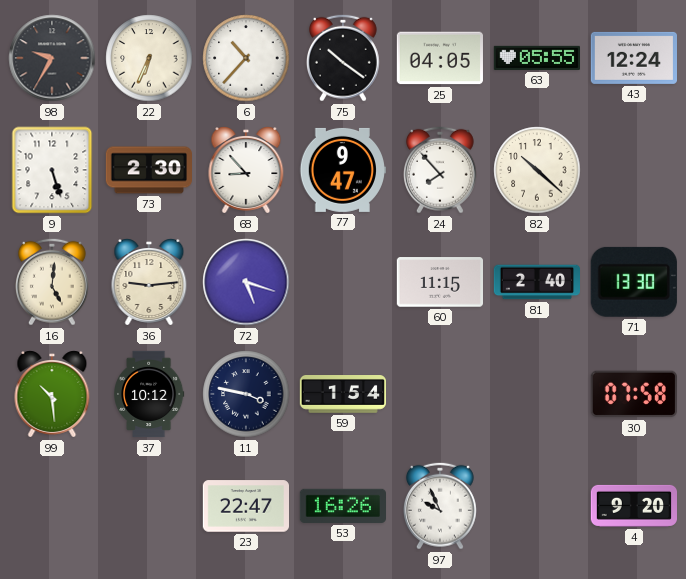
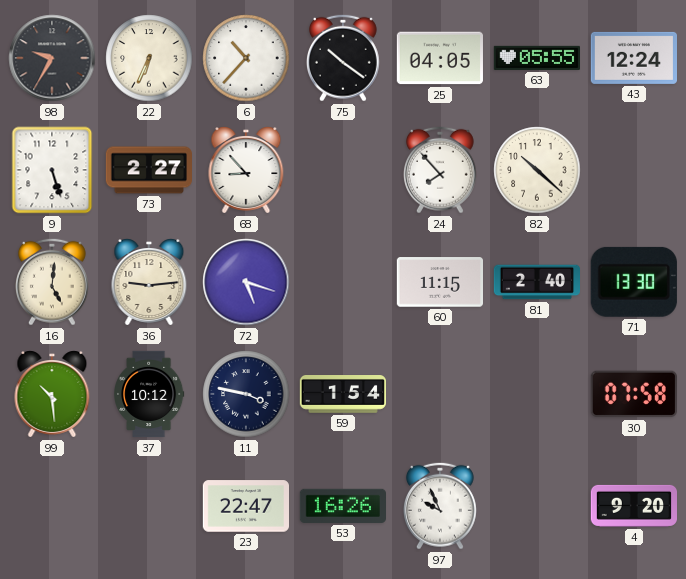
73: 2:30 -> 2:27
77: 9:47 -> none
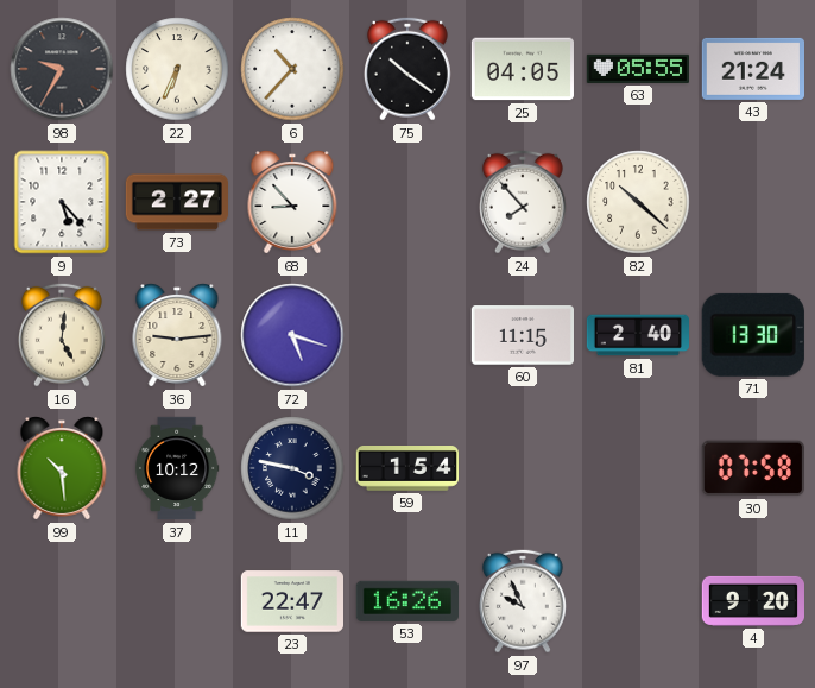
43: 12:24 -> 21:24
9: 5:27 -> 5:23
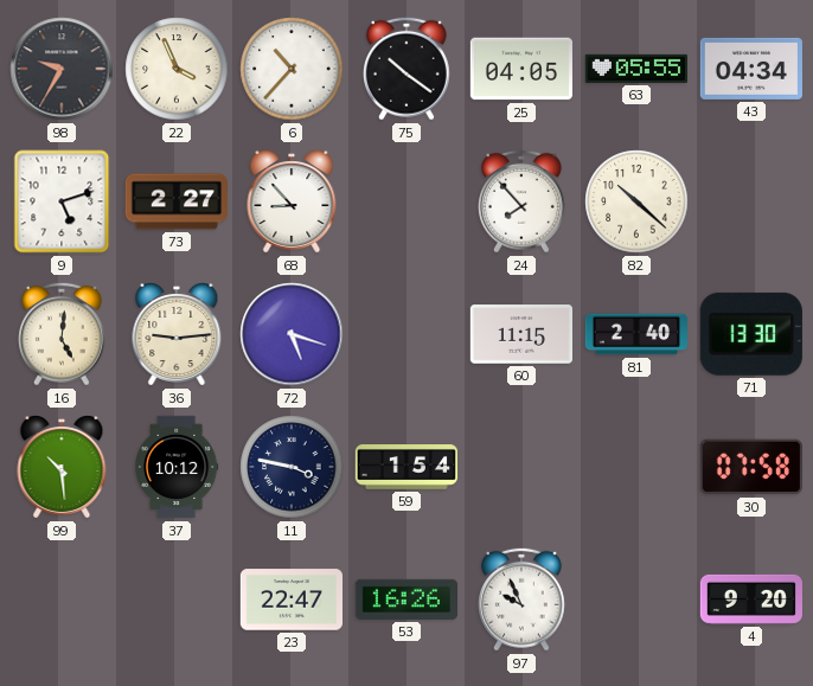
22: 6:34 -> 3:56
43: 21:24 -> 04:34
9: 5:23 -> 5:12
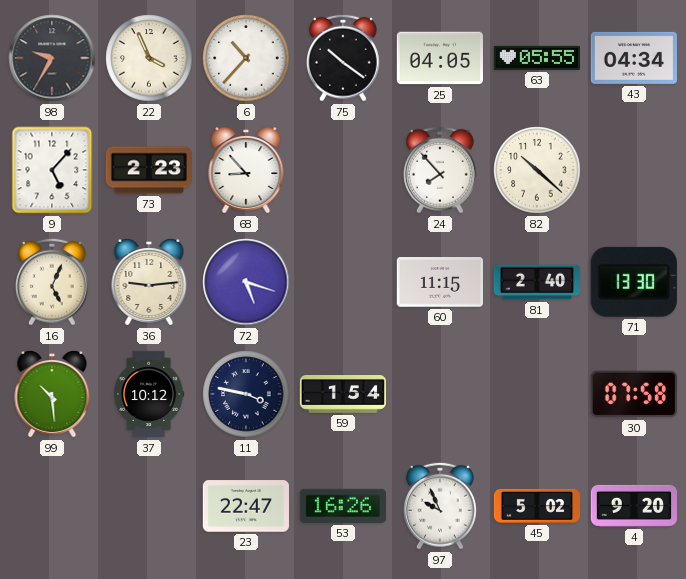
9: 5:12 -> 5:07
73: 2:27 -> 2:23
16: 5:01 -> 5:04
45: none -> 5:02
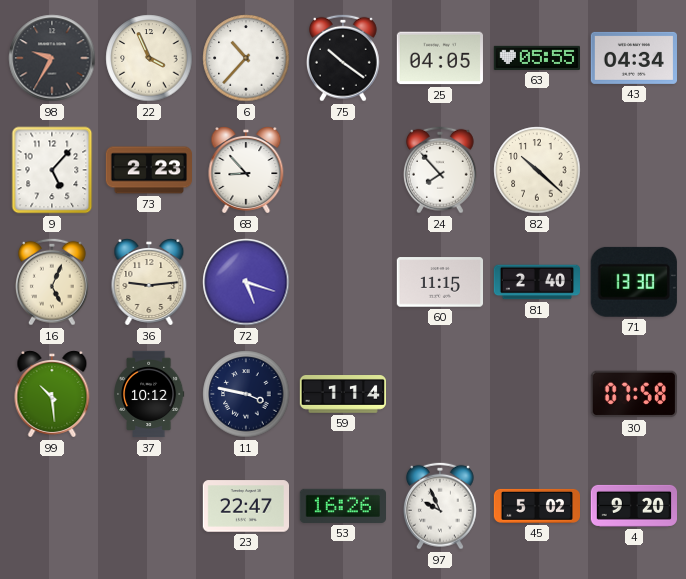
59: 1:54 -> 1:14
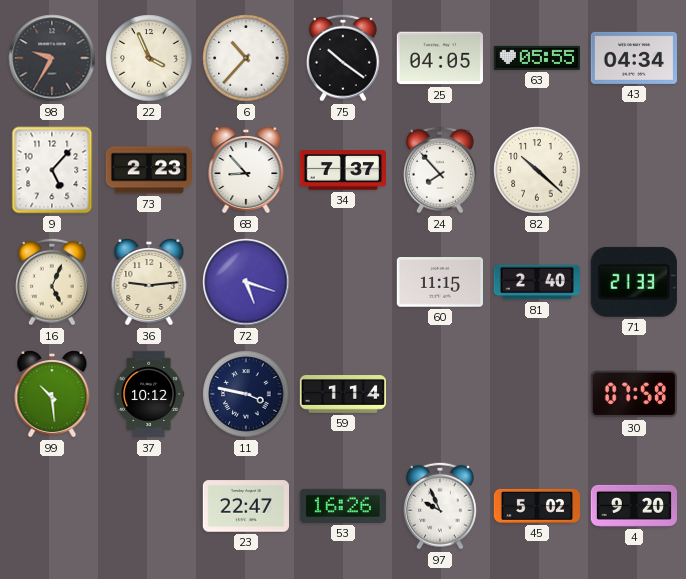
34: none -> 7:37
71: 13:30 -> 21:33
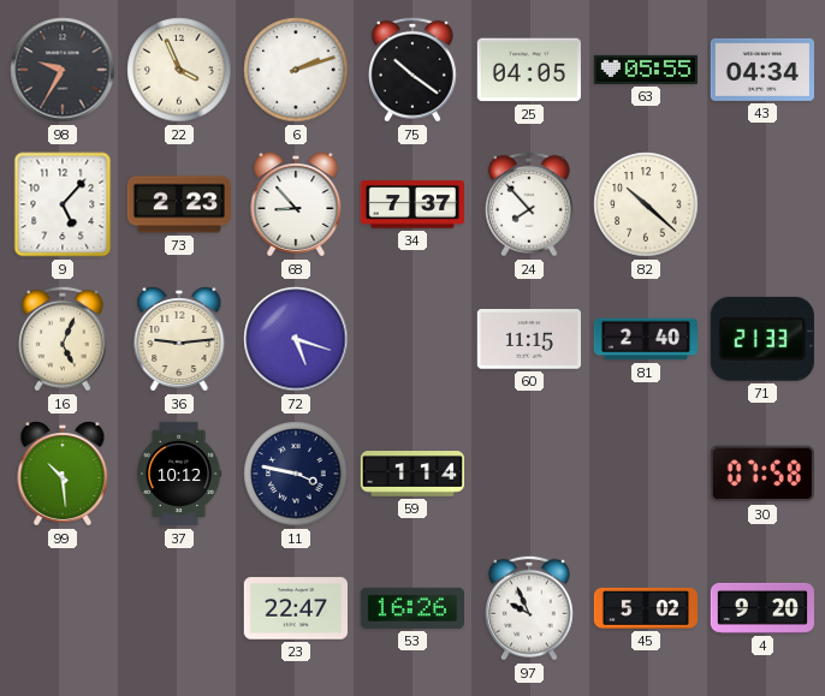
6: 10:37 -> 2:12
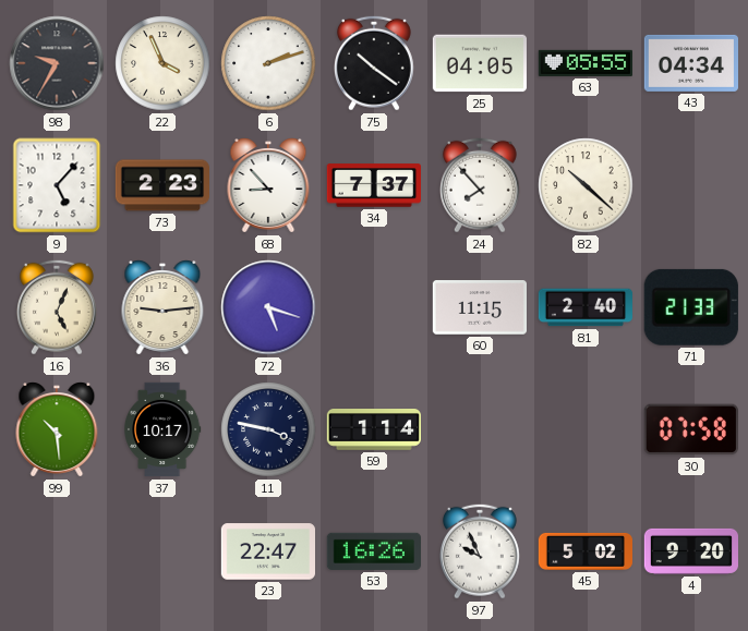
37: 10:12 -> 10:17
